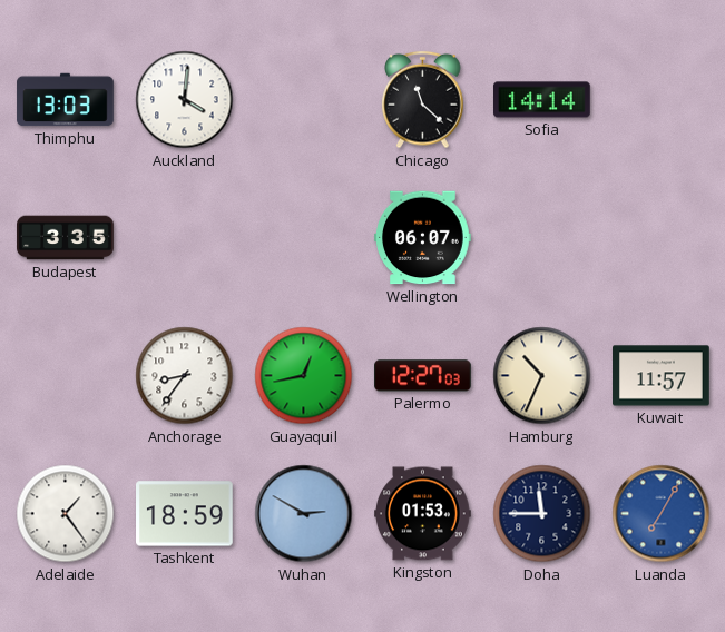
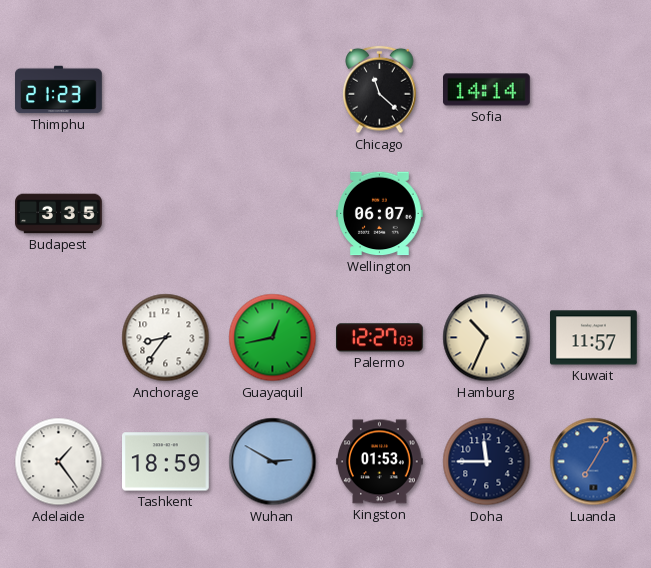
Thimphu: 13:03 -> 21:23
Auckland: 4:01 -> none
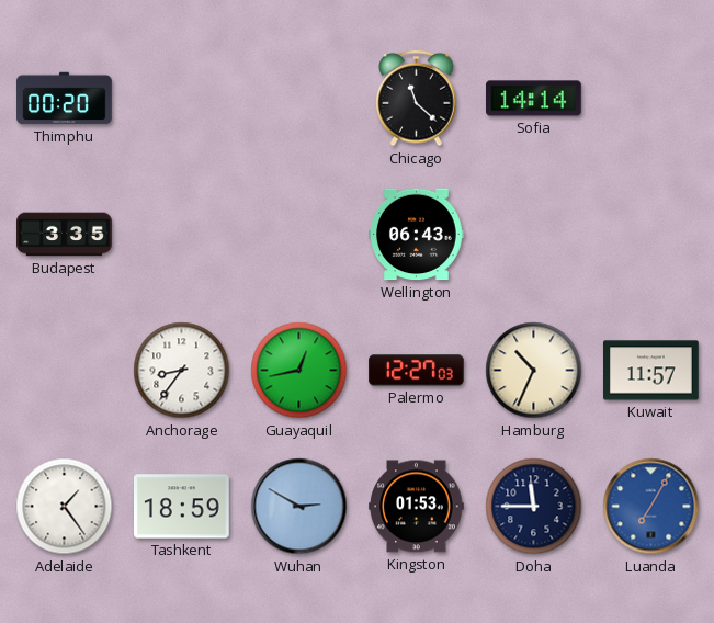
Thimphu: 21:23 -> 00:20
Wellington: 06:07 -> 06:43
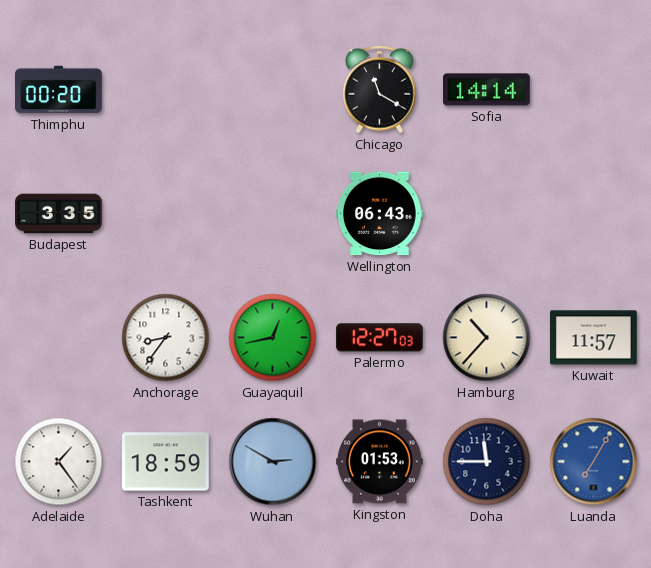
Chicago: 11:22 -> 11:20
Hamburg: 10:34 -> 10:37
